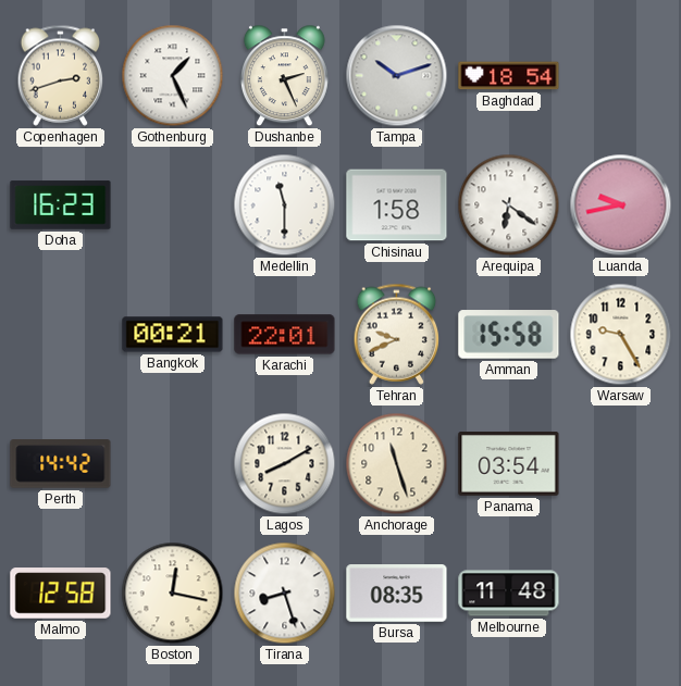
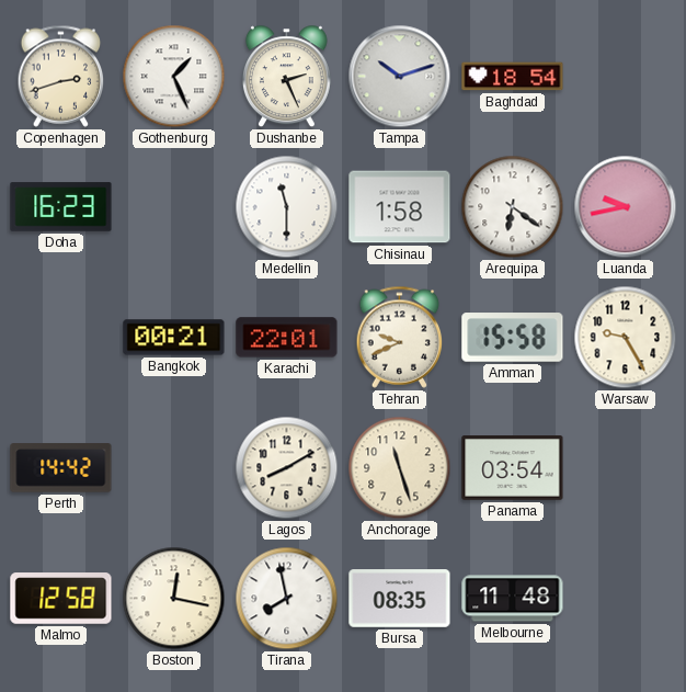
Tirana: 8:27 -> 7:58
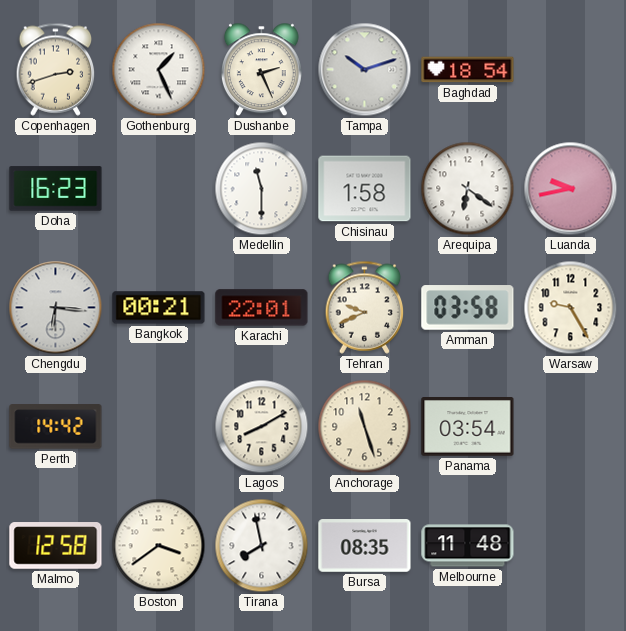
Chengdu: none -> 6:16
Amman: 15:58 -> 03:58
Boston: 12:17 -> 3:39
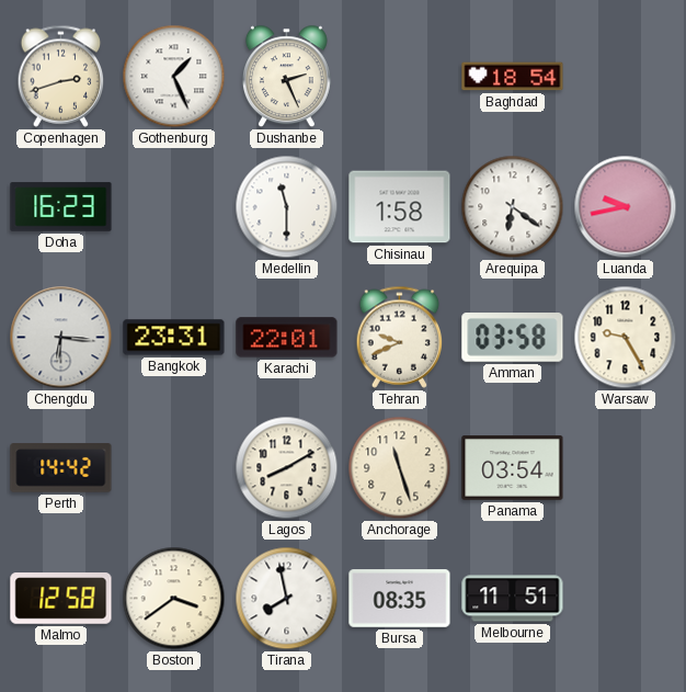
Tampa: 10:12 -> none
Bangkok: 00:21 -> 23:31
Melbourne: 11:48 -> 11:51
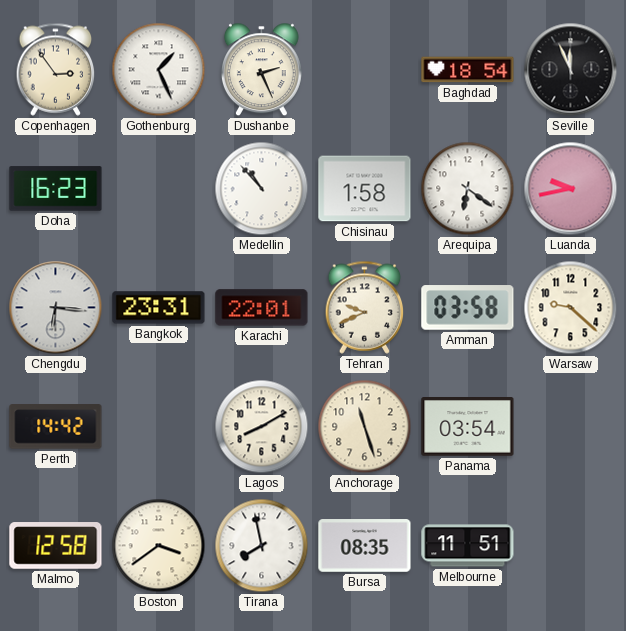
Copenhagen: 2:42 -> 2:54
Seville: none -> 11:56
Medellin: 11:30 -> 10:53
Warsaw: 9:25 -> 9:22
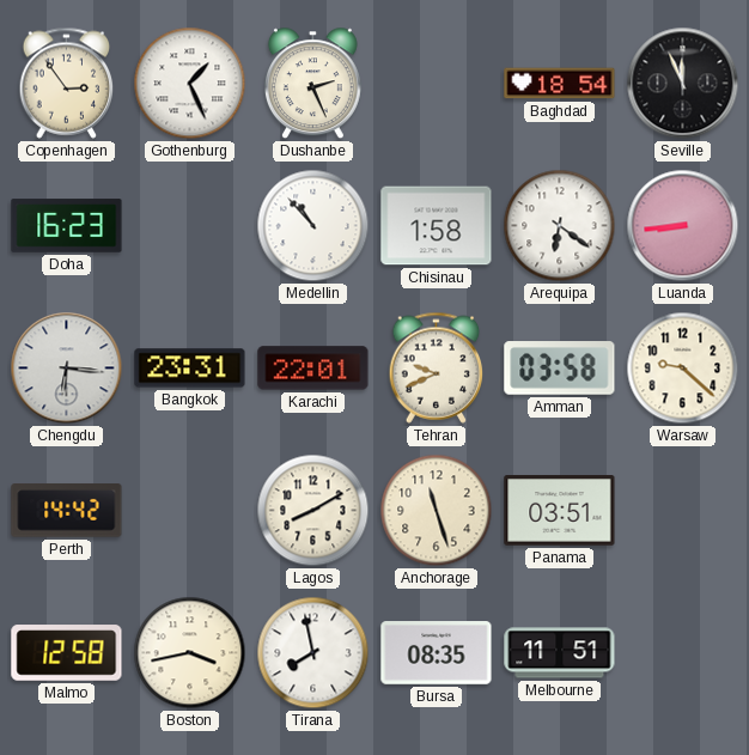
Luanda: 9:43 -> 8:44
Panama: 03:54 -> 03:51
Boston: 3:39 -> 3:43
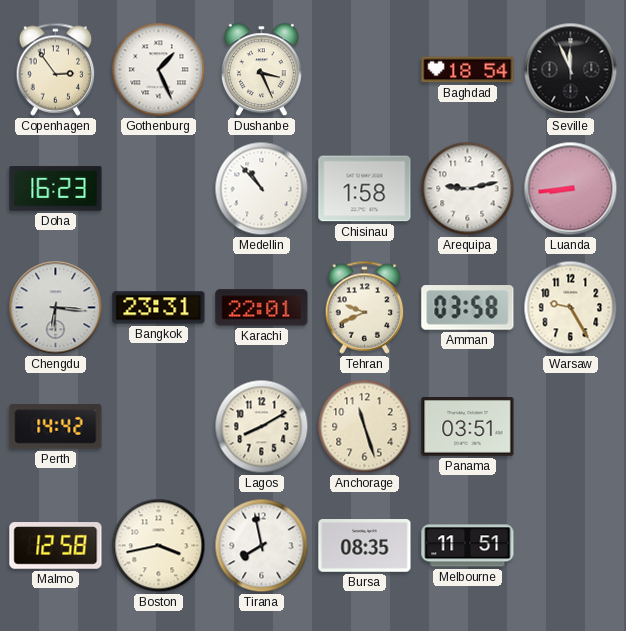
Dushanbe: 2:26 -> 3:26
Arequipa: 6:21 -> 9:13
Warsaw: 9:22 -> 9:25
